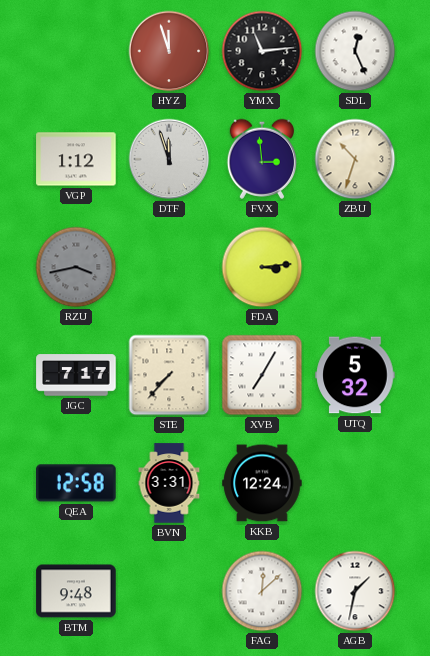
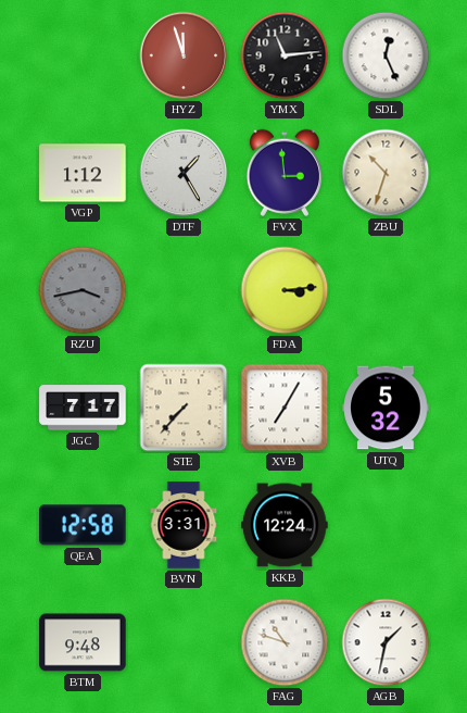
DTF: 11:57 -> 1:25
FAG: 12:08 -> 10:48
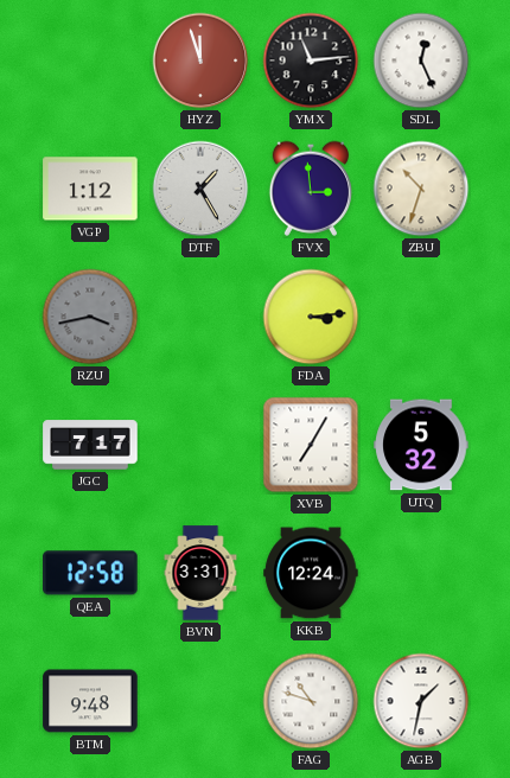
STE: 7:37 -> none
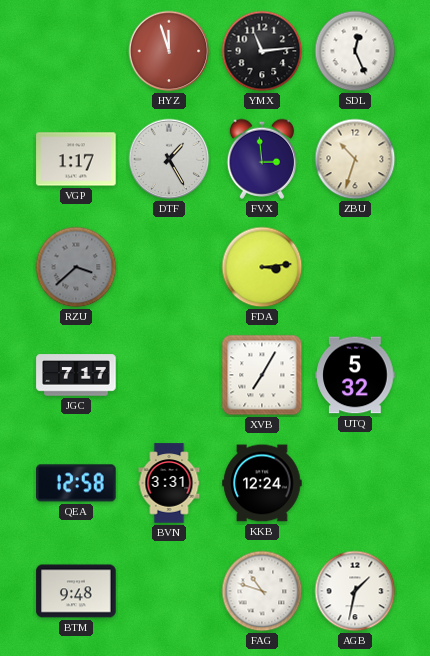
VGP: 1:12 -> 1:17
RZU: 3:43 -> 3:38
